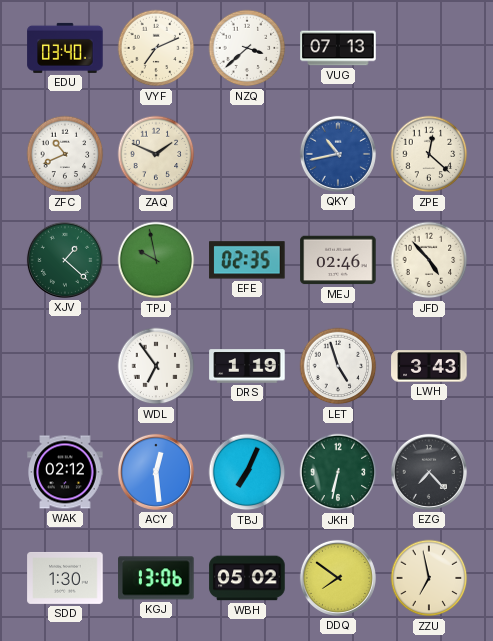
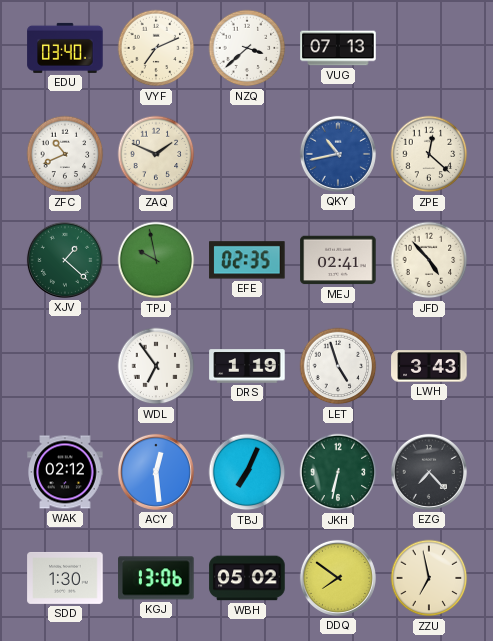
MEJ: 02:46 -> 02:41
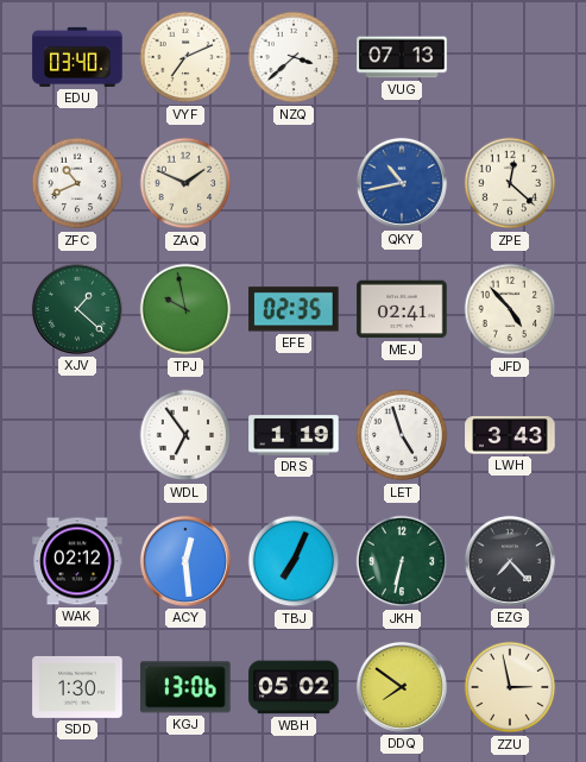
ZZU: 6:58 -> 2:58
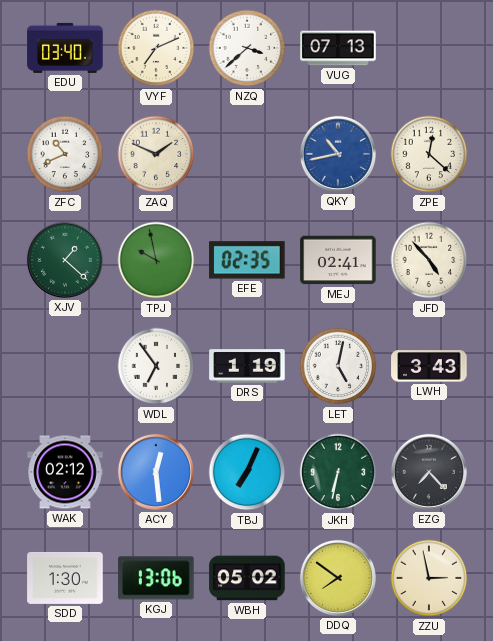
LET: 4:57 -> 5:02
